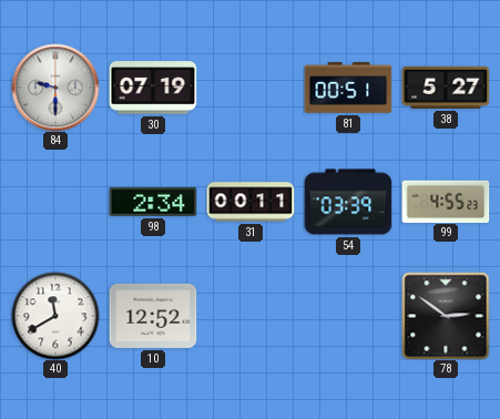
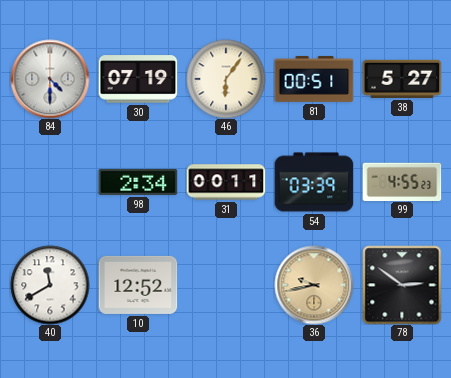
84: 9:30 -> 4:30
46: none -> 6:06
36: none -> 9:43
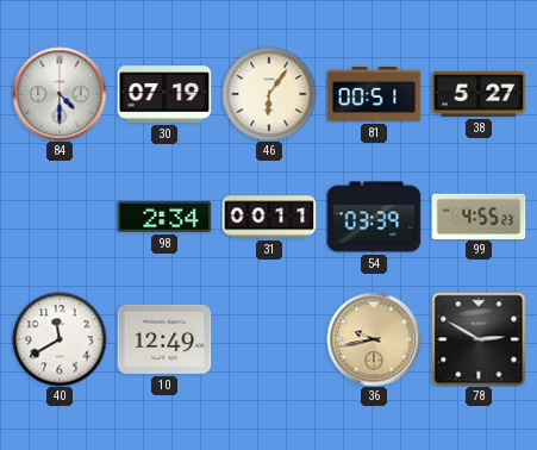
10: 12:52 -> 12:49
78: 2:51 -> 2:50
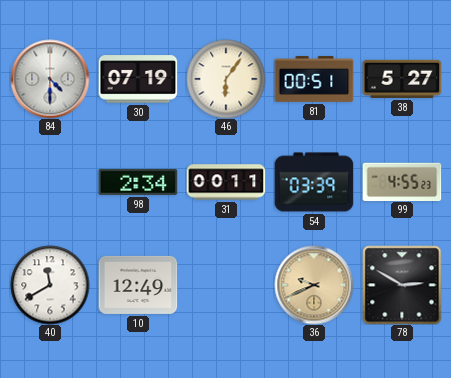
36: 9:43 -> 9:41
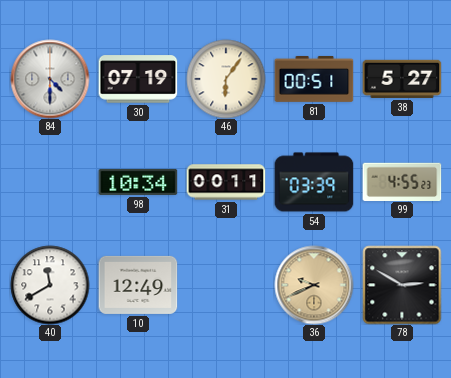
98: 2:34 -> 10:34
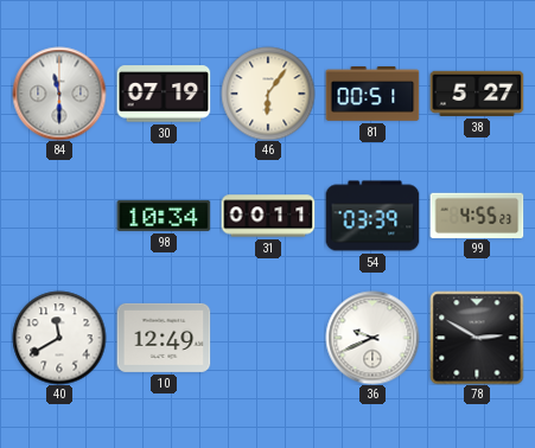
84: 4:30 -> 11:30
36 dial: champagne -> white
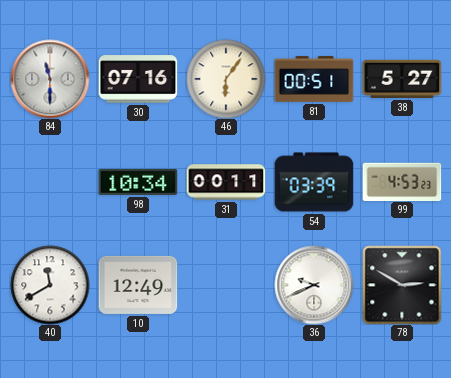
30: 07:19 -> 07:16
99: 4:55 -> 4:53
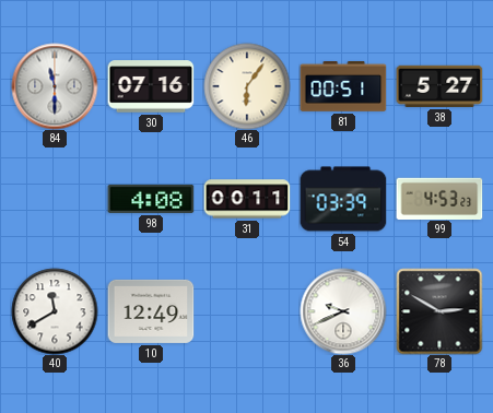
98: 10:34 -> 4:08
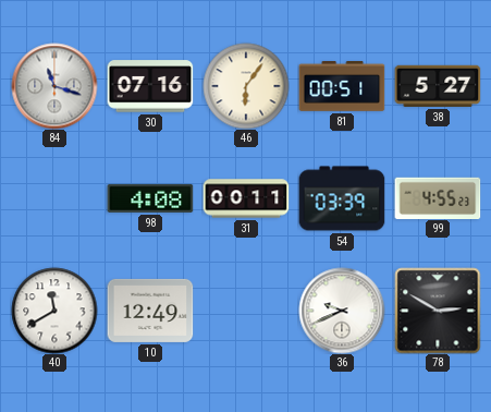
84: 11:30 -> 11:18
99: 4:53 -> 4:55
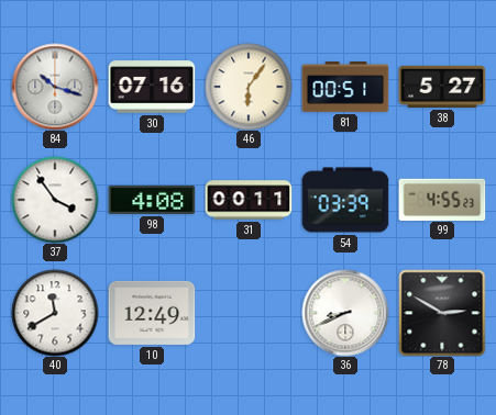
84: 11:18 -> 10:18
37: none -> 3:54
36: 9:41 -> 8:41
